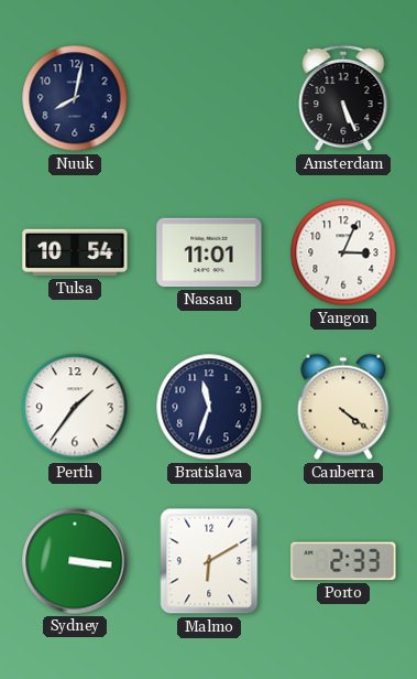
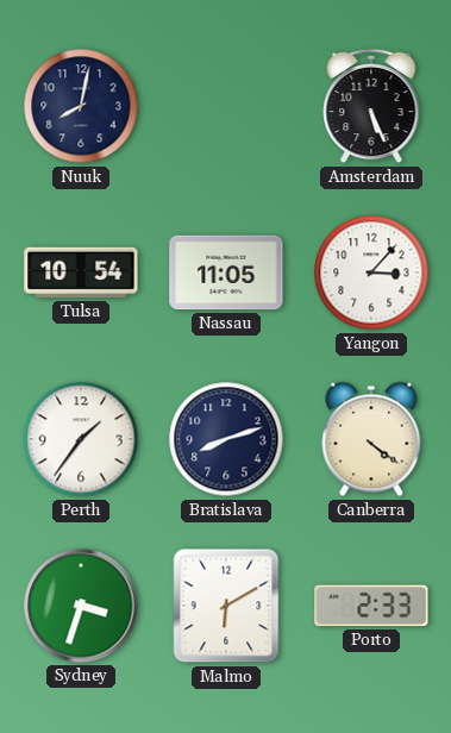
Nassau: 11:01 -> 11:05
Yangon: 3:04 -> 3:07
Bratislava: 11:33 -> 8:12
Sydney: 3:16 -> 3:33
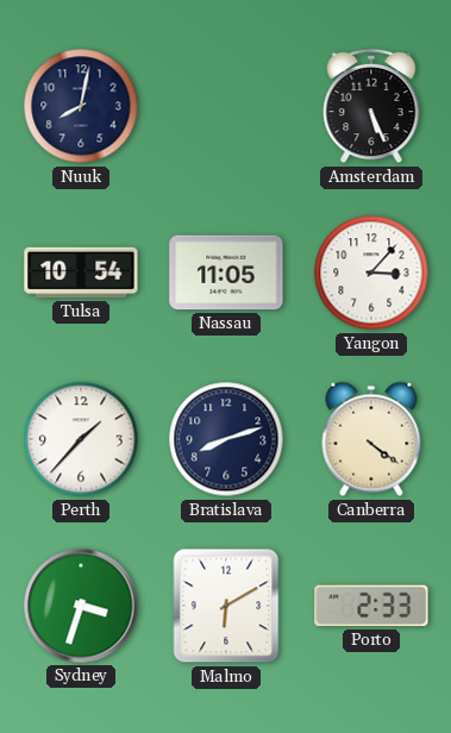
Perth: 1:36 -> 1:37
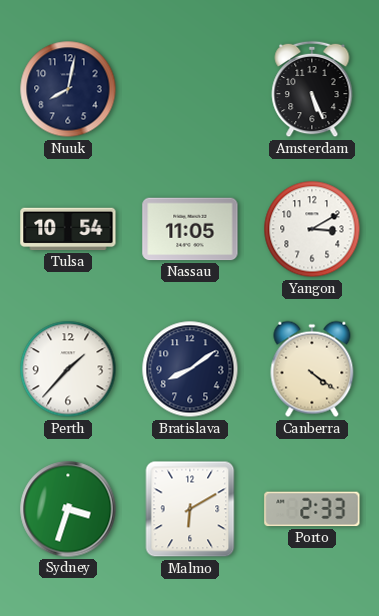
Yangon: 3:07 -> 3:10
Bratislava: 8:12 -> 8:09
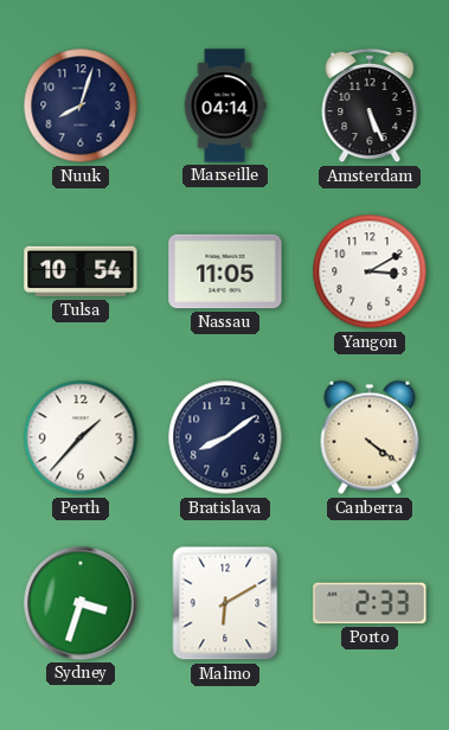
Nuuk: 8:02 -> 8:03
Marseille: none -> 04:14
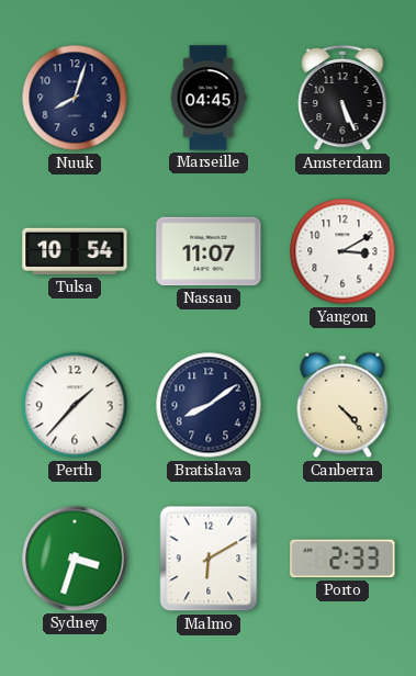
Marseille: 04:14 -> 04:45
Nassau: 11:05 -> 11:07
Canberra: 4:21 -> 4:23
